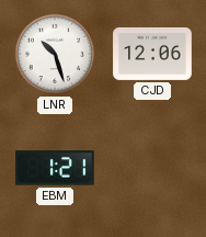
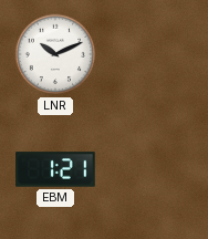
LNR: 10:27 -> 10:11
CJD: 12:06 -> none
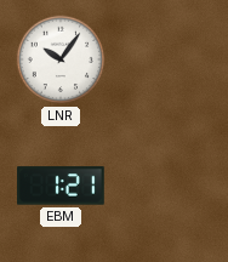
LNR: 10:11 -> 10:06
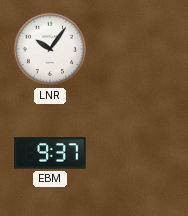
EBM: 1:21 -> 9:37
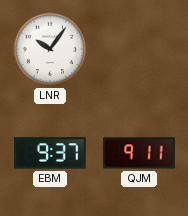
QJM: none -> 9:11
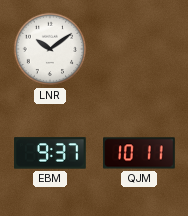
LNR: 10:06 -> 10:09
QJM: 9:11 -> 10:11
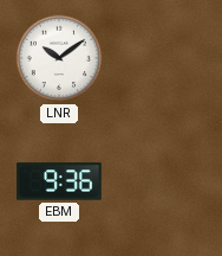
EBM: 9:37 -> 9:36
QJM: 10:11 -> none
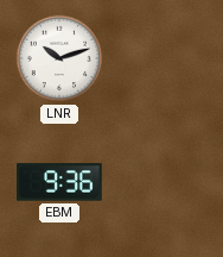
LNR: 10:09 -> 10:12
